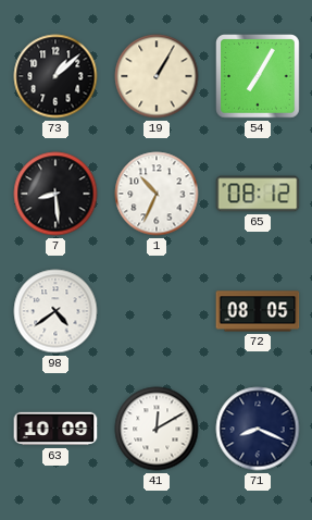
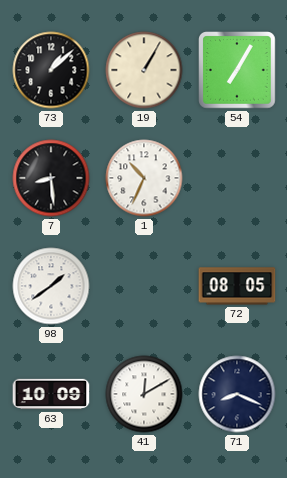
65: 08:12 -> none
98: 4:39 -> 1:39
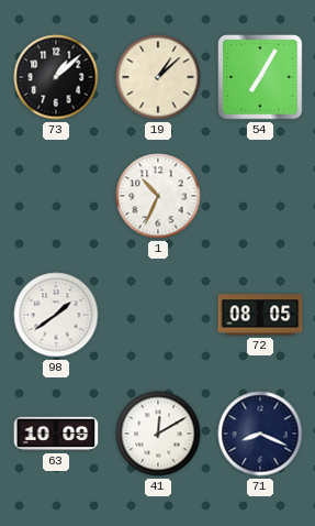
19: 1:05 -> 1:08
7: 8:29 -> none
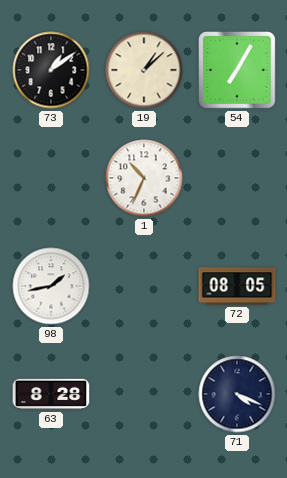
73: 1:08 -> 1:09
98: 1:39 -> 1:43
63: 10:09 -> 8:28
41: 12:10 -> none
71: 8:19 -> 4:19
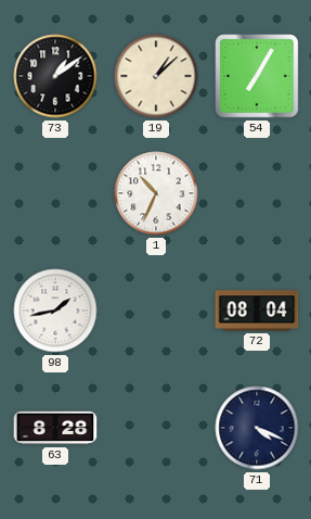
72: 08:05 -> 08:04
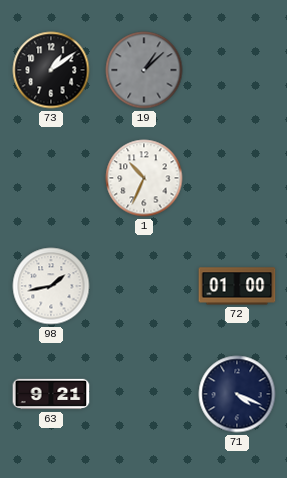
19 dial: cream -> grey
54: 7:05 -> none
72: 08:04 -> 01:00
63: 8:28 -> 9:21
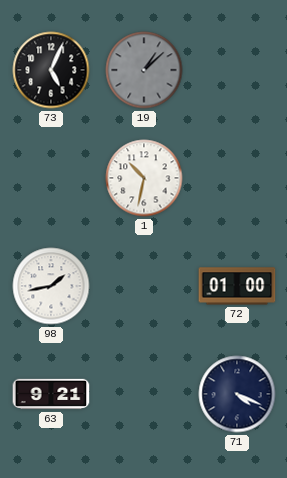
73: 1:09 -> 5:04
1: 10:34 -> 10:32
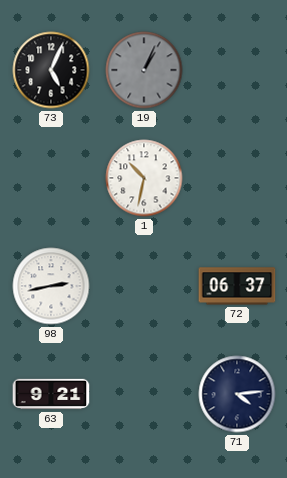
19: 1:08 -> 1:04
98: 1:43 -> 2:43
72: 01:00 -> 06:37
71: 4:19 -> 4:14
